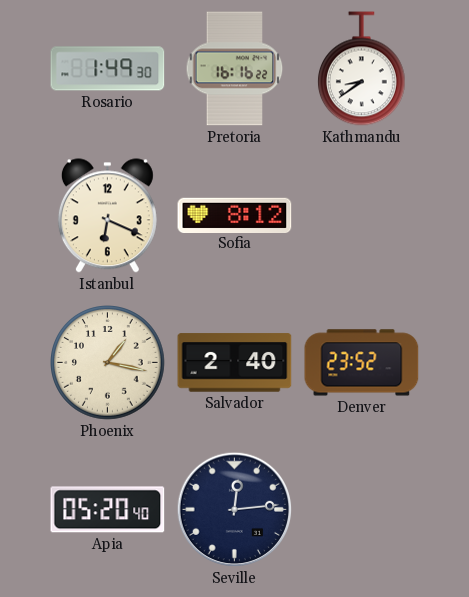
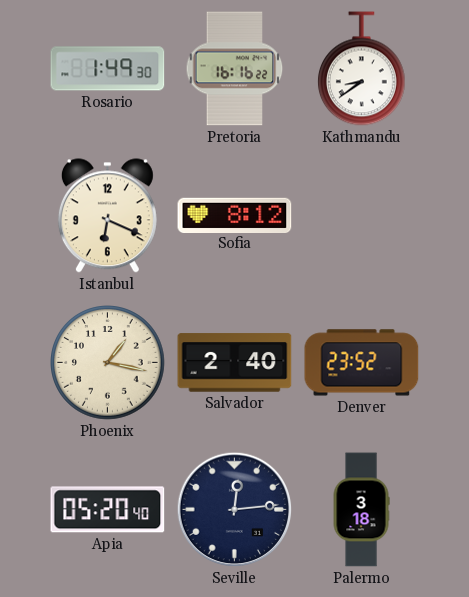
Palermo: none -> 3:18
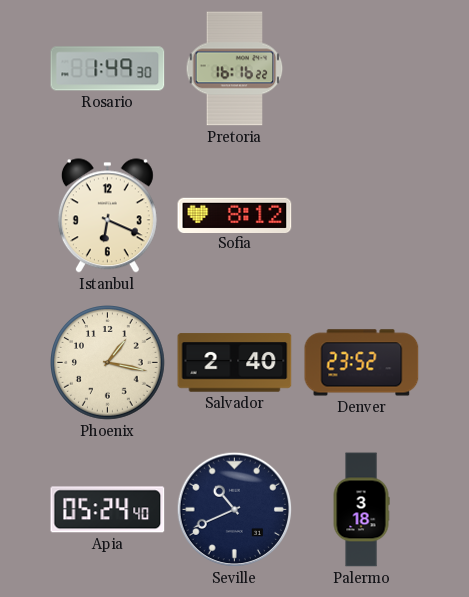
Kathmandu: 8:39 -> none
Apia: 05:20 -> 05:24
Seville: 12:14 -> 10:41
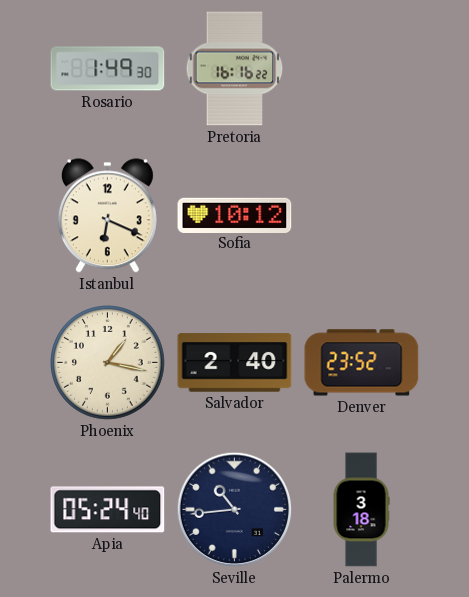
Sofia: 8:12 -> 10:12
Seville: 10:41 -> 10:44
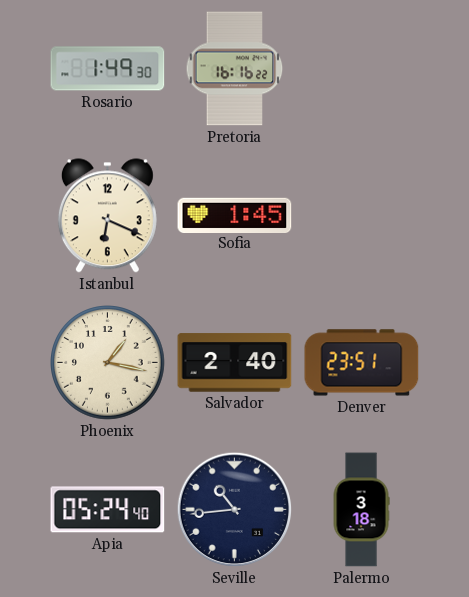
Sofia: 10:12 -> 1:45
Denver: 23:52 -> 23:51
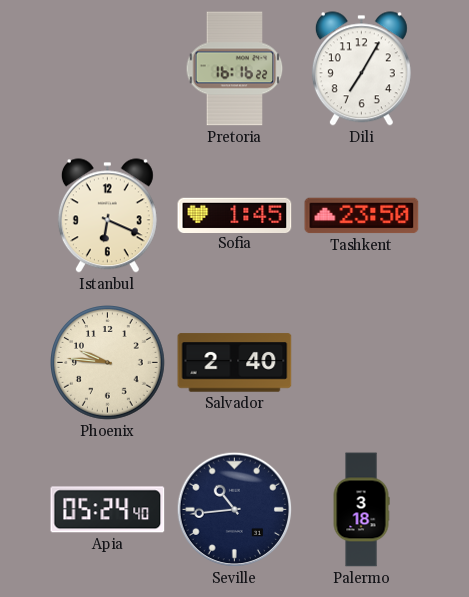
Rosario: 1:49 -> none
Dili: none -> 7:05
Tashkent: none -> 23:50
Phoenix: 1:17 -> 9:46
Denver: 23:51 -> none
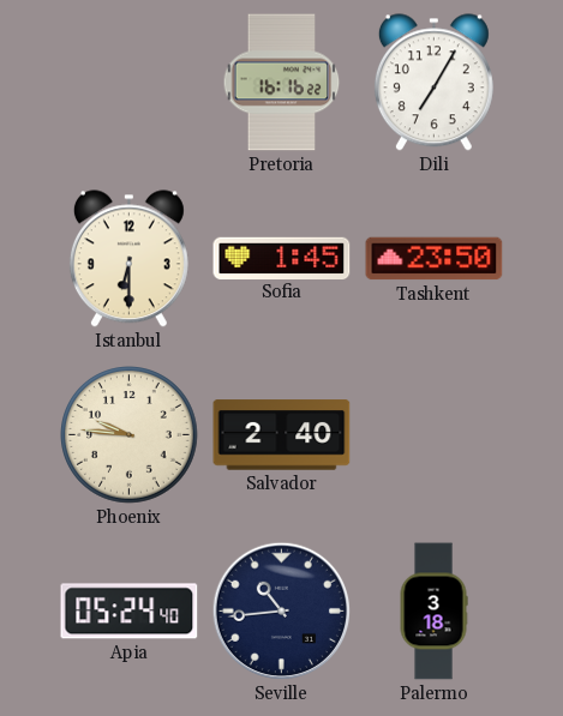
Istanbul: 6:19 -> 6:30
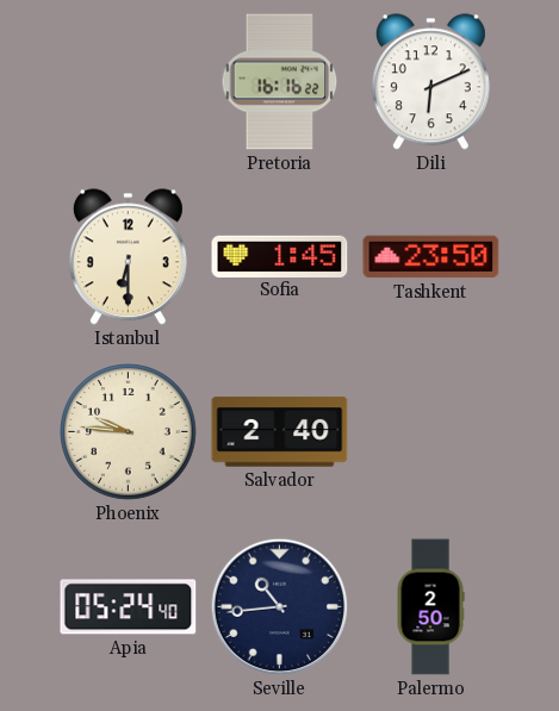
Dili: 7:05 -> 6:11
Palermo: 3:18 -> 2:50
